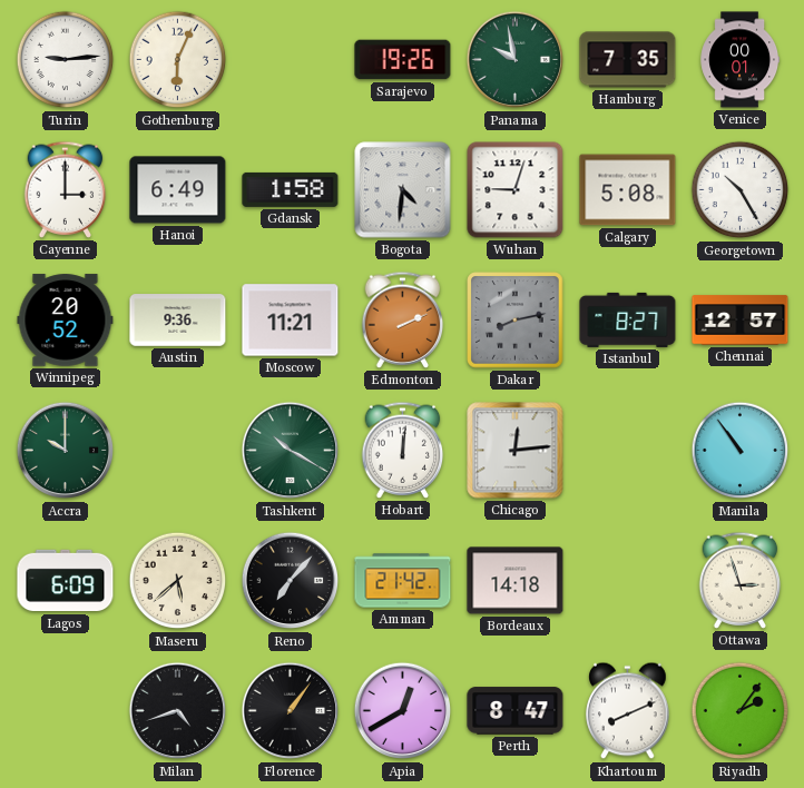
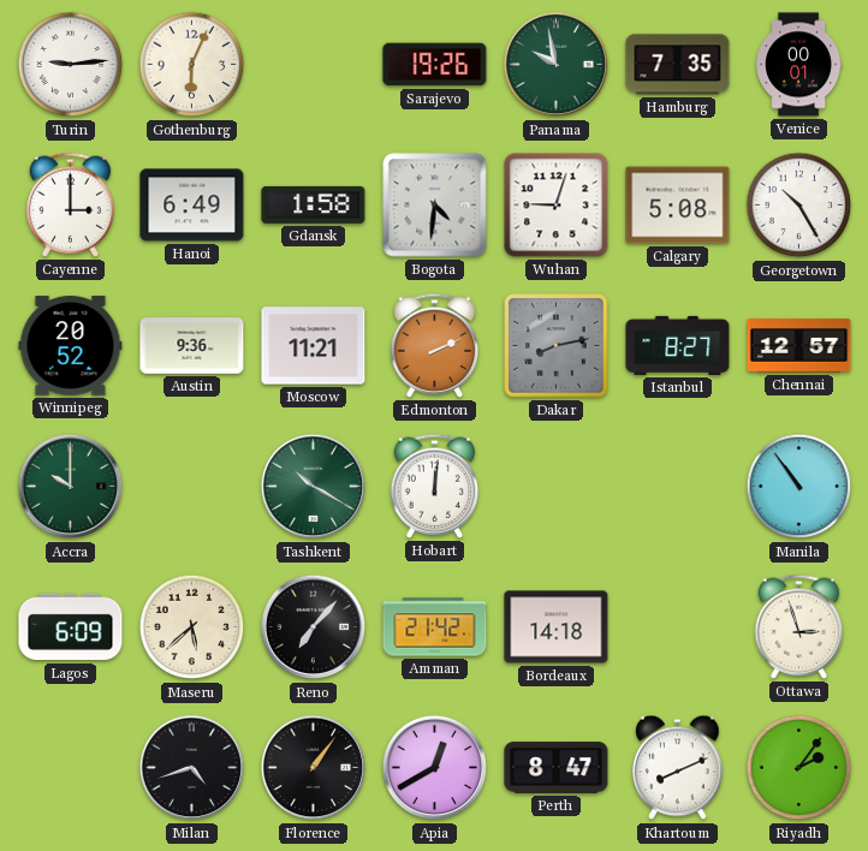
Chicago: 12:14 -> none
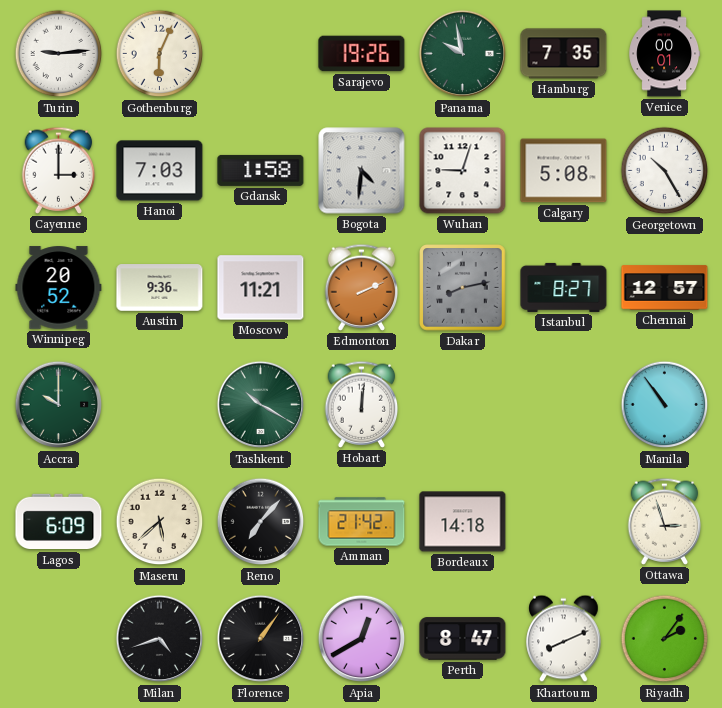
Hanoi: 6:49 -> 7:03
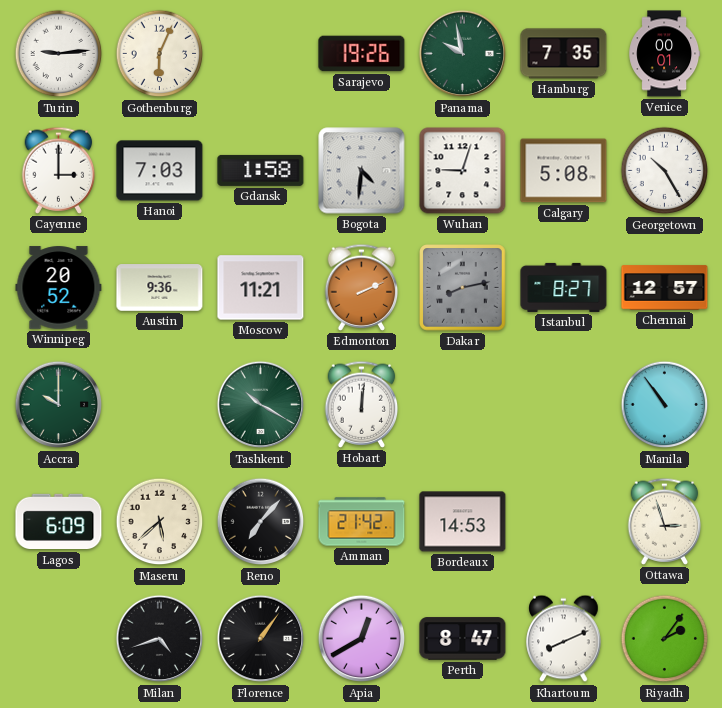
Bordeaux: 14:18 -> 14:53
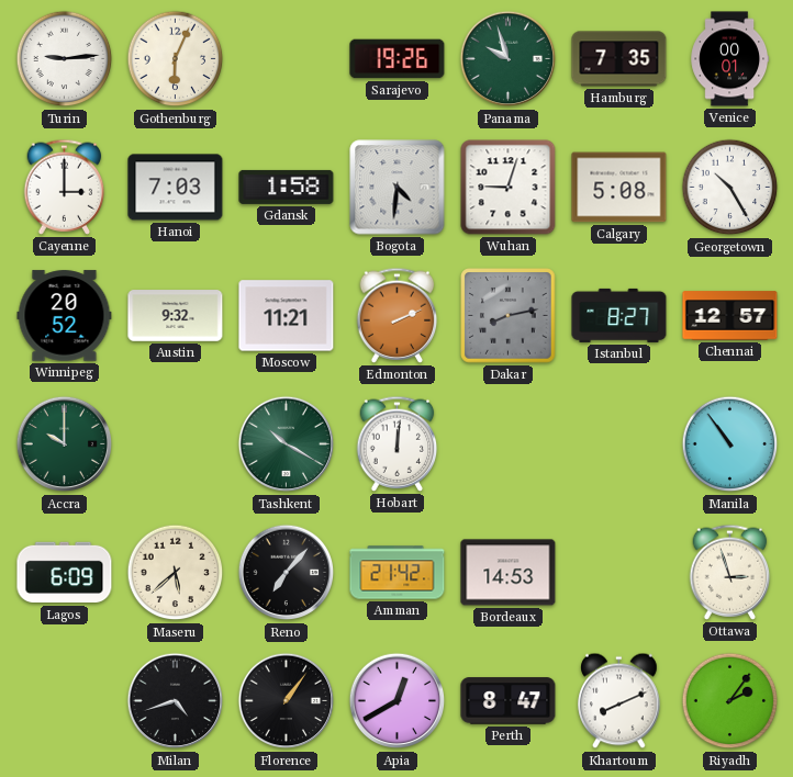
Panama: 9:58 -> 9:57
Austin: 9:36 -> 9:32
